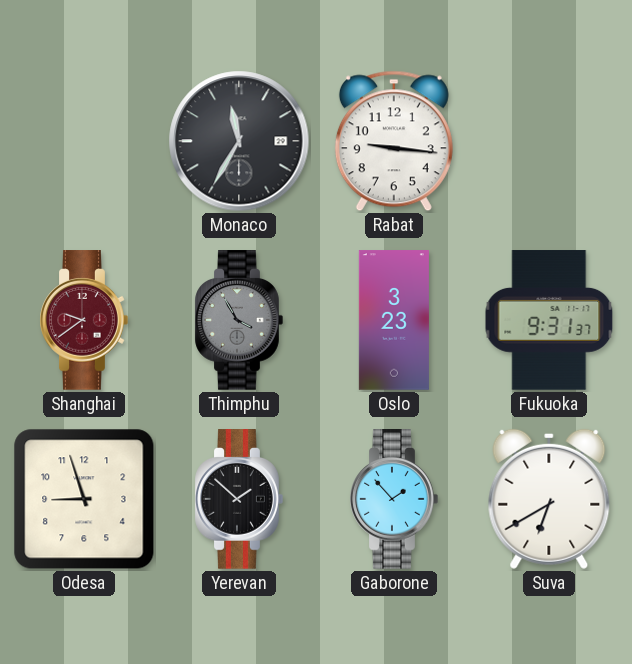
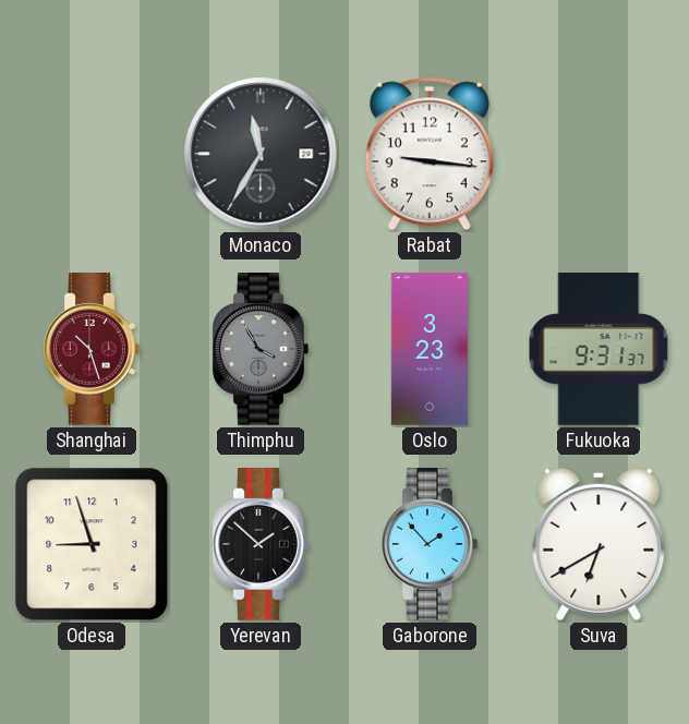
Shanghai: 9:39 -> 10:27
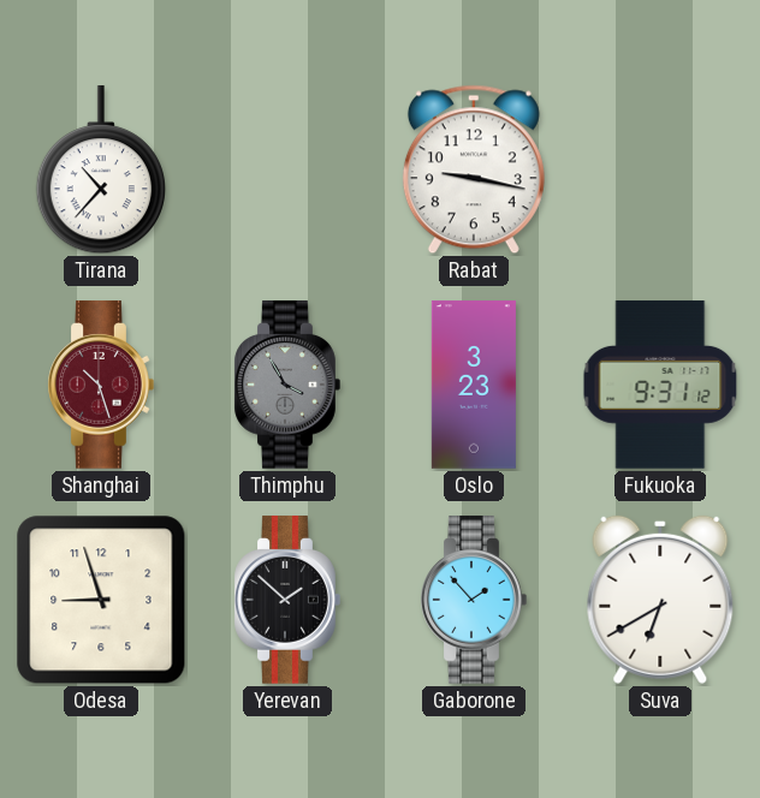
Tirana: none -> 10:37
Monaco: 11:35 -> none
Rabat: 9:16 -> 9:17
Fukuoka: 9:31:37 -> 9:31:12
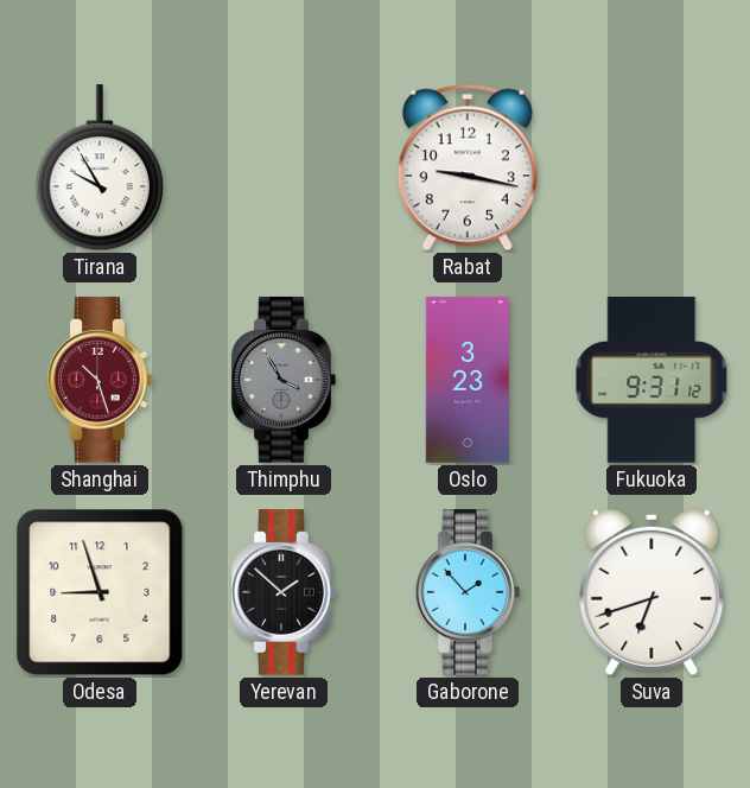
Tirana: 10:37 -> 9:55
Suva: 6:40 -> 6:42
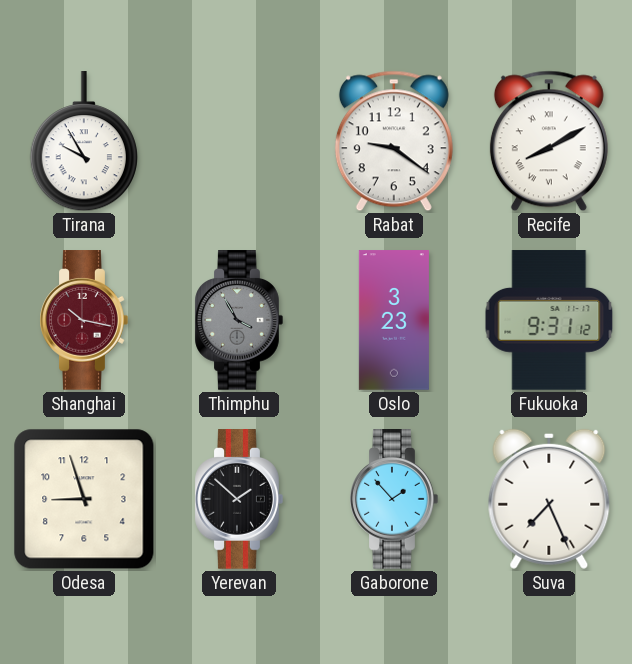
Rabat: 9:17 -> 9:21
Recife: none -> 8:10
Shanghai: 10:27 -> 10:17
Suva: 6:42 -> 7:26
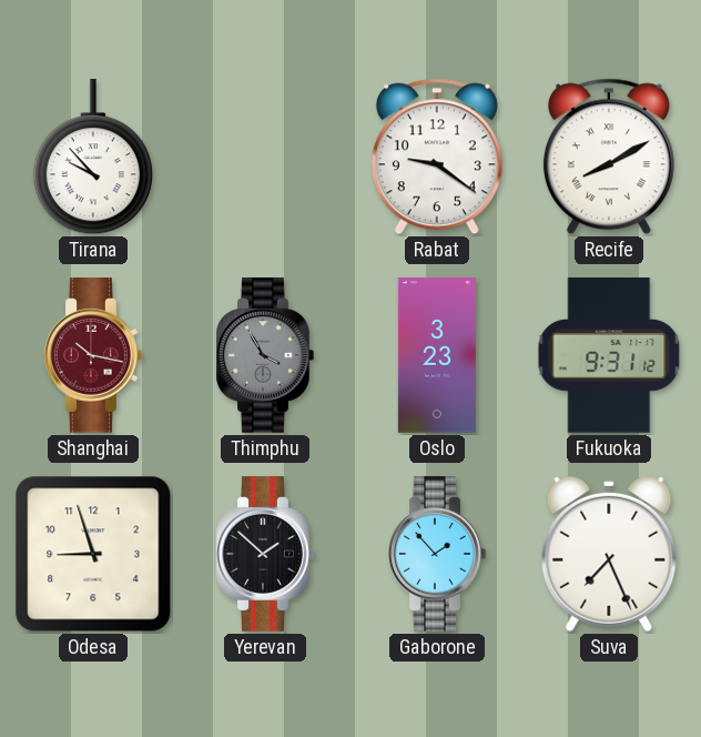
Tirana: 9:55 -> 9:53
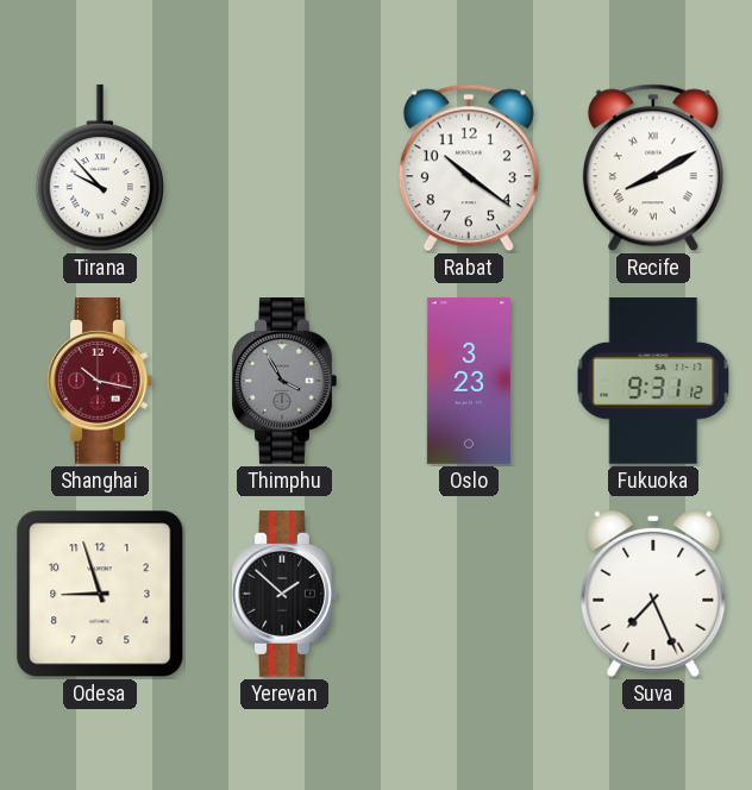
Rabat: 9:21 -> 10:21
Gaborone: 1:53 -> none
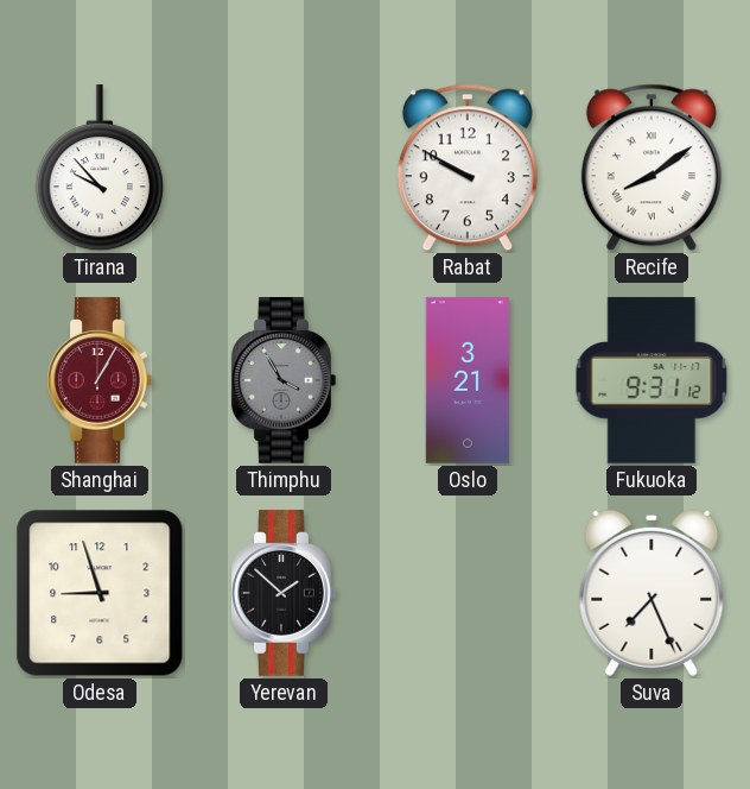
Rabat: 10:21 -> 9:50
Recife: 8:10 -> 8:09
Shanghai: 10:17 -> 1:05
Oslo: 3:23 -> 3:21
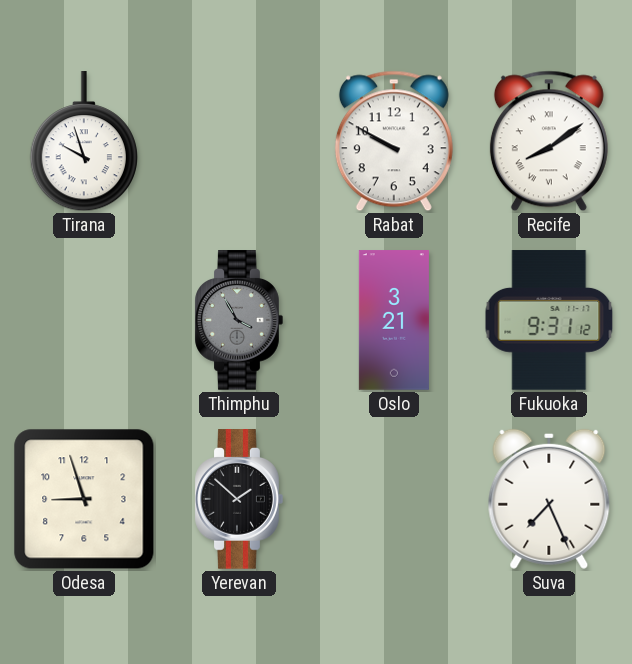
Tirana: 9:53 -> 9:57
Shanghai: 1:05 -> none
